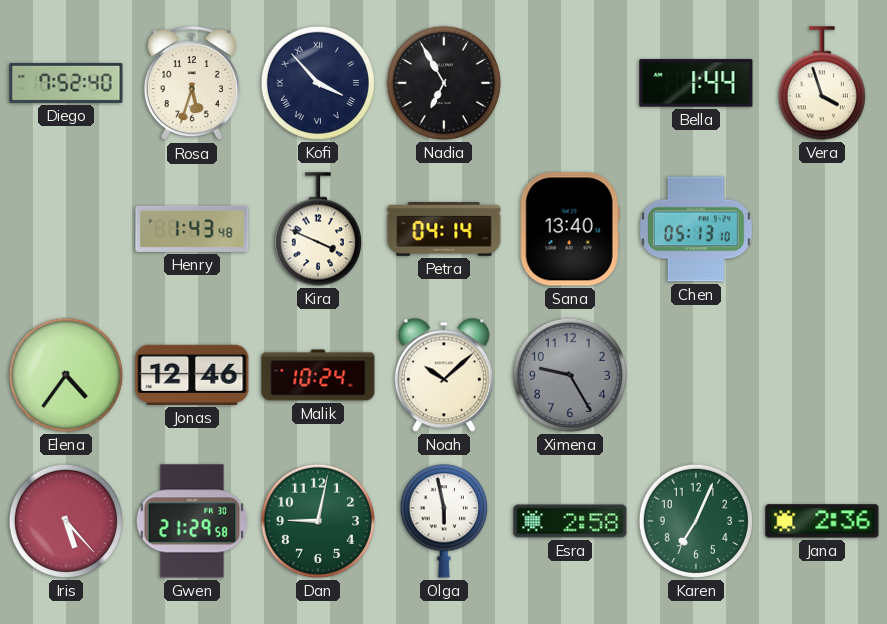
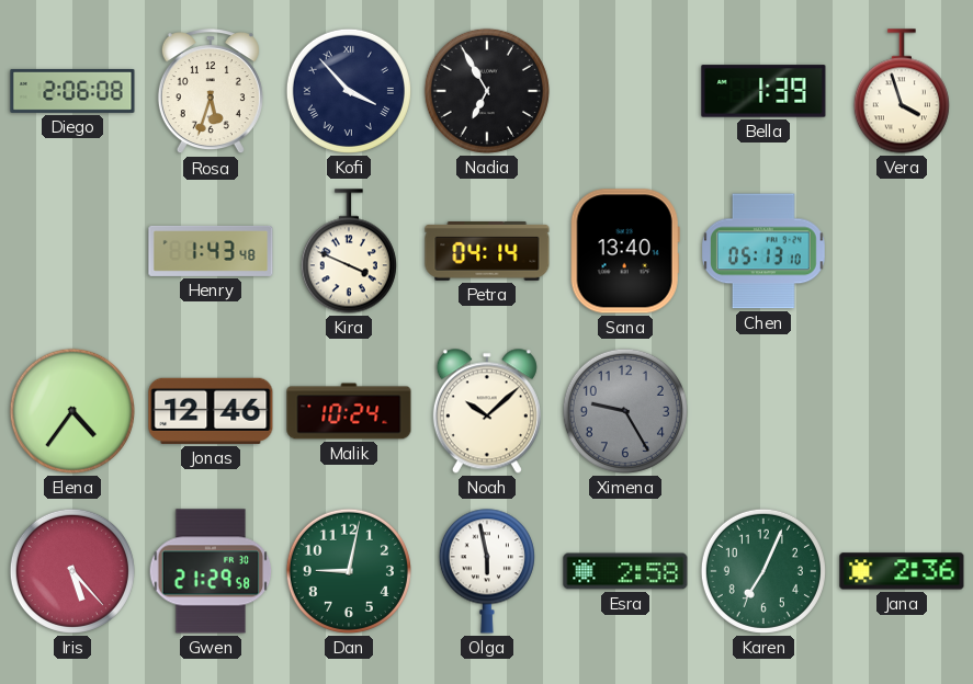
Diego: 7:52 -> 2:06
Bella: 1:44 -> 1:39
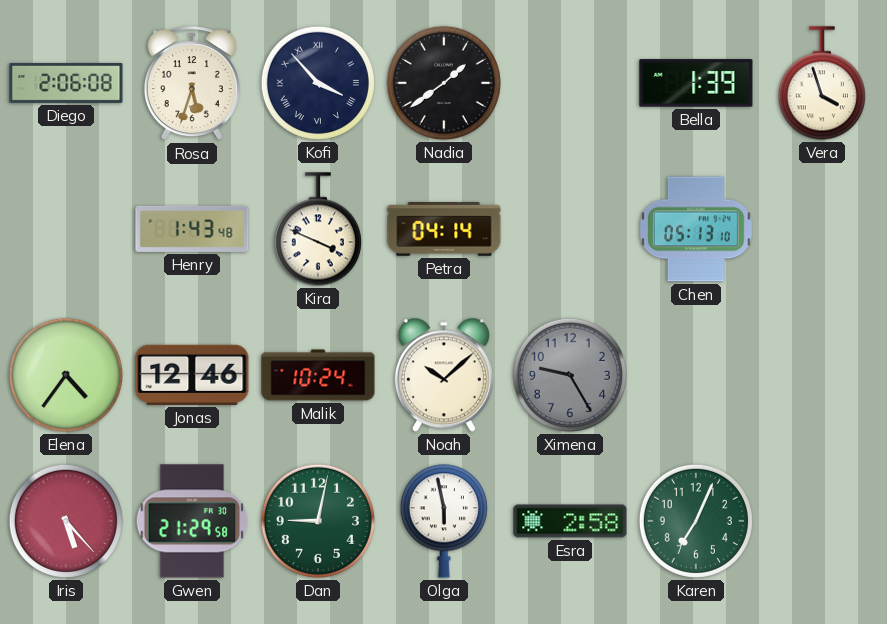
Nadia: 6:55 -> 1:39
Sana: 13:40 -> none
Jana: 2:36 -> none
